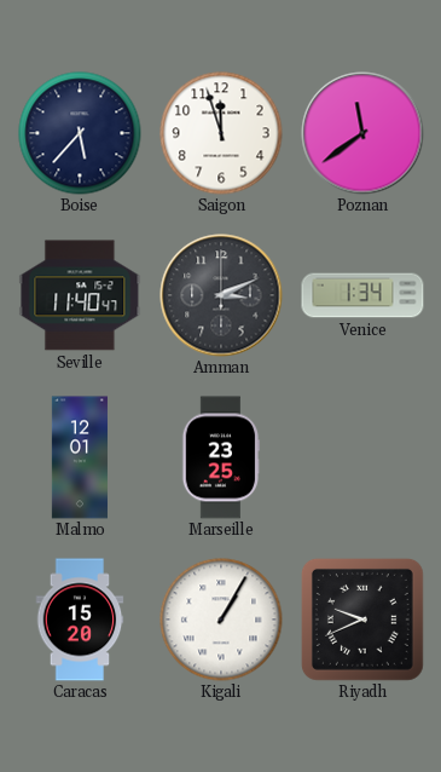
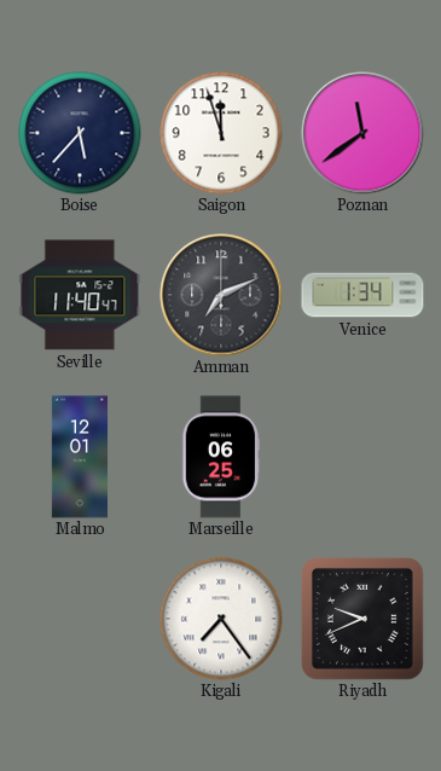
Amman: 3:11 -> 7:11
Marseille: 23:25 -> 06:25
Caracas: 15:20 -> none
Kigali: 1:05 -> 7:24
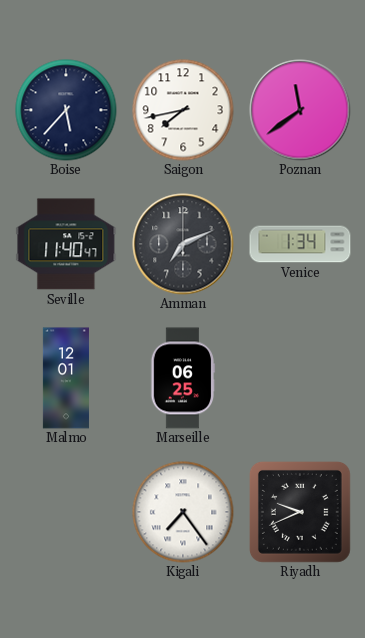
Saigon: 11:57 -> 7:43
